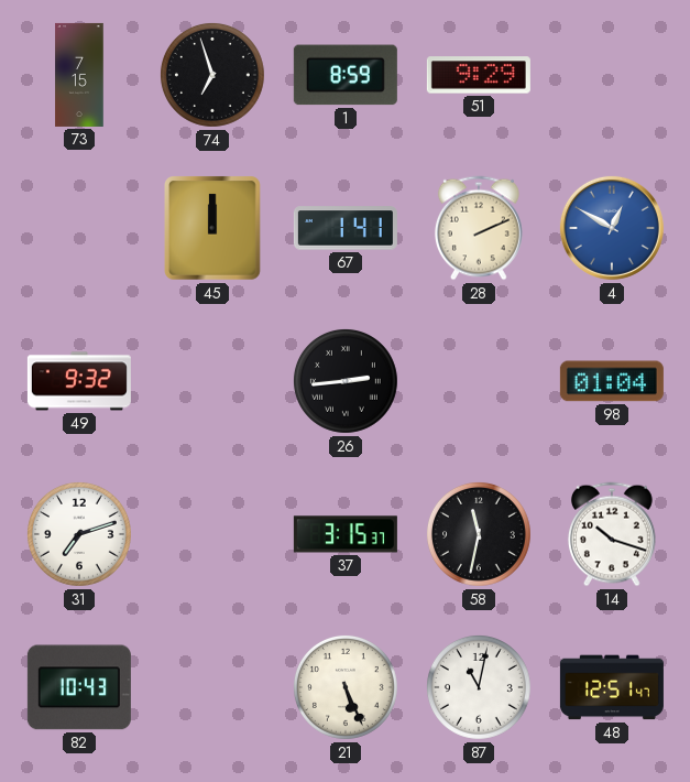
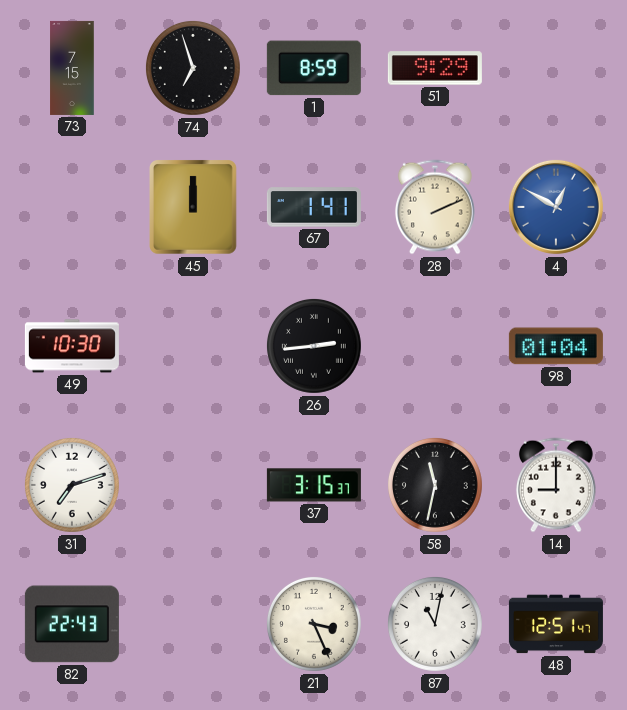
49: 9:32 -> 10:30
14: 10:18 -> 9:00
82: 10:43 -> 22:43
21: 5:26 -> 3:26
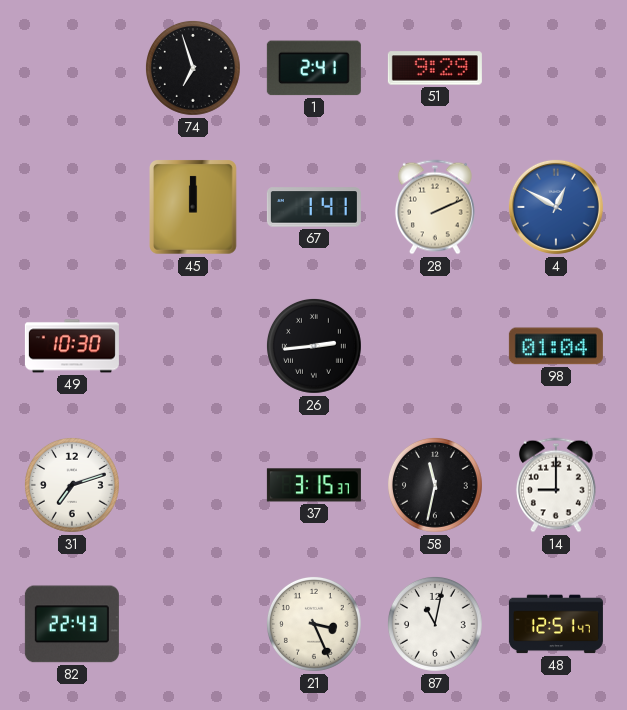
73: 7:15 -> none
1: 8:59 -> 2:41
